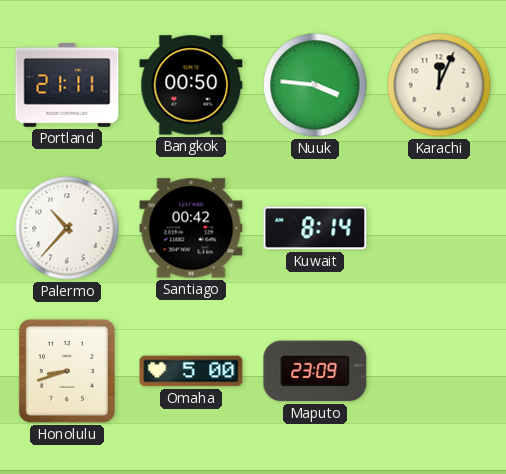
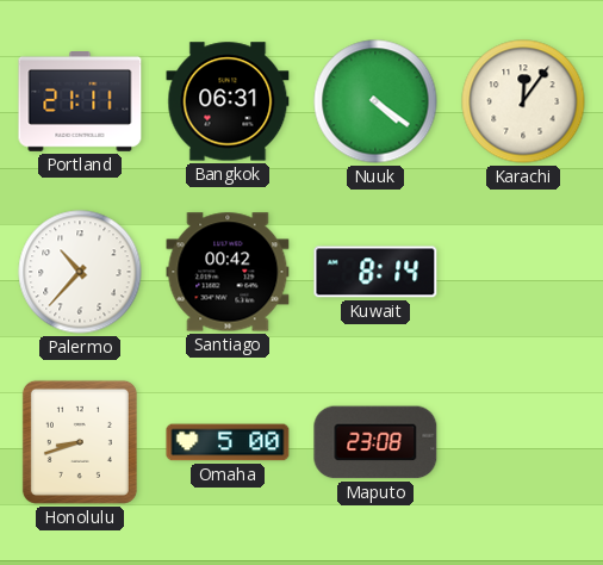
Bangkok: 00:50 -> 06:31
Nuuk: 3:46 -> 4:21
Karachi: 12:04 -> 12:06
Maputo: 23:09 -> 23:08
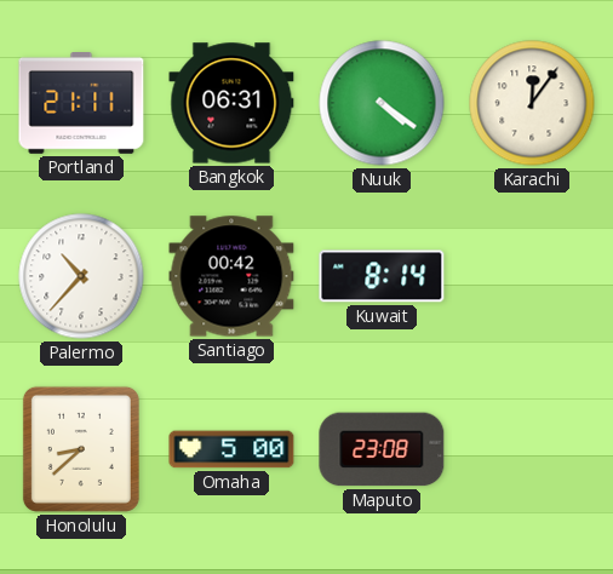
Honolulu: 8:42 -> 8:38
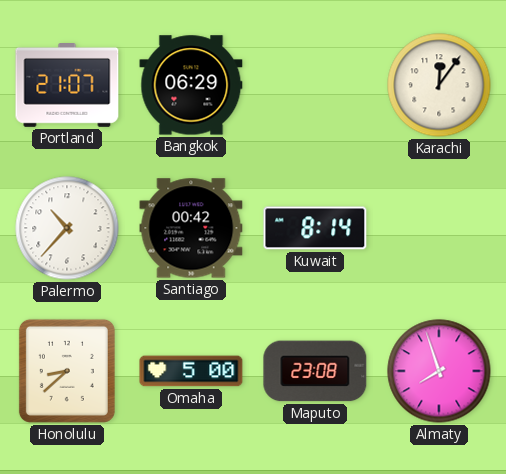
Portland: 21:11 -> 21:07
Bangkok: 06:31 -> 06:29
Nuuk: 4:21 -> none
Almaty: none -> 7:57
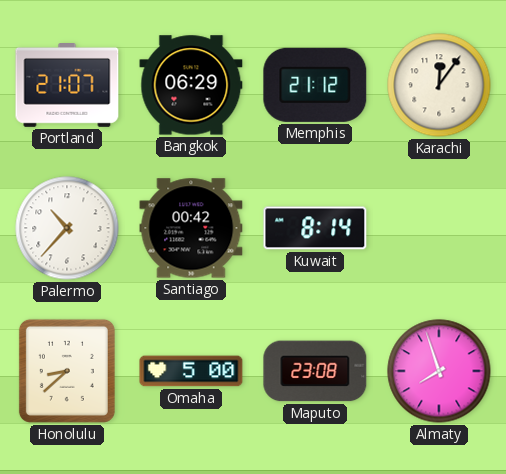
Memphis: none -> 21:12
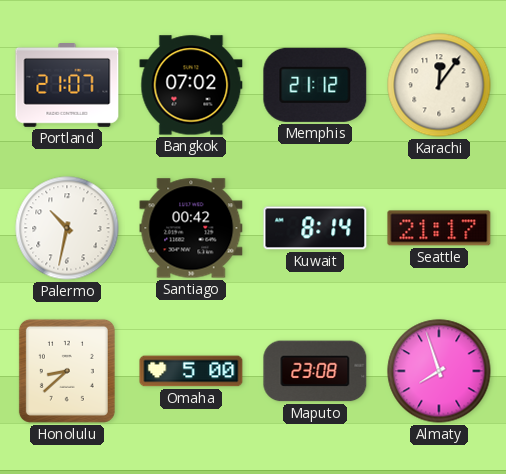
Bangkok: 06:29 -> 07:02
Palermo: 10:37 -> 10:32
Seattle: none -> 21:17
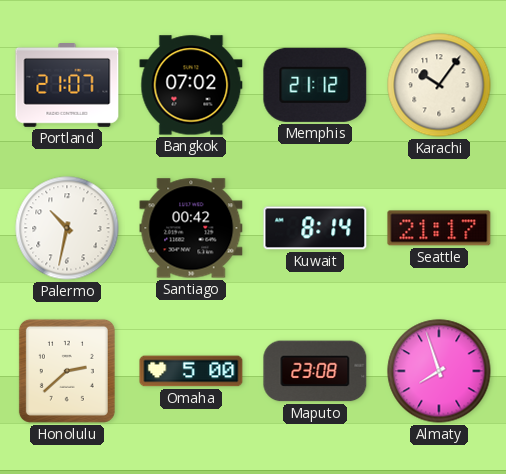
Karachi: 12:06 -> 10:06
Honolulu: 8:38 -> 2:38
